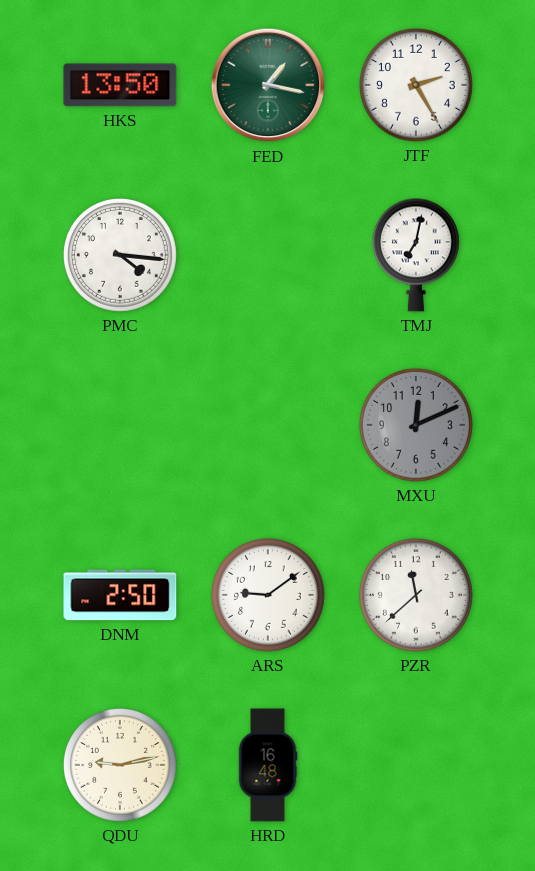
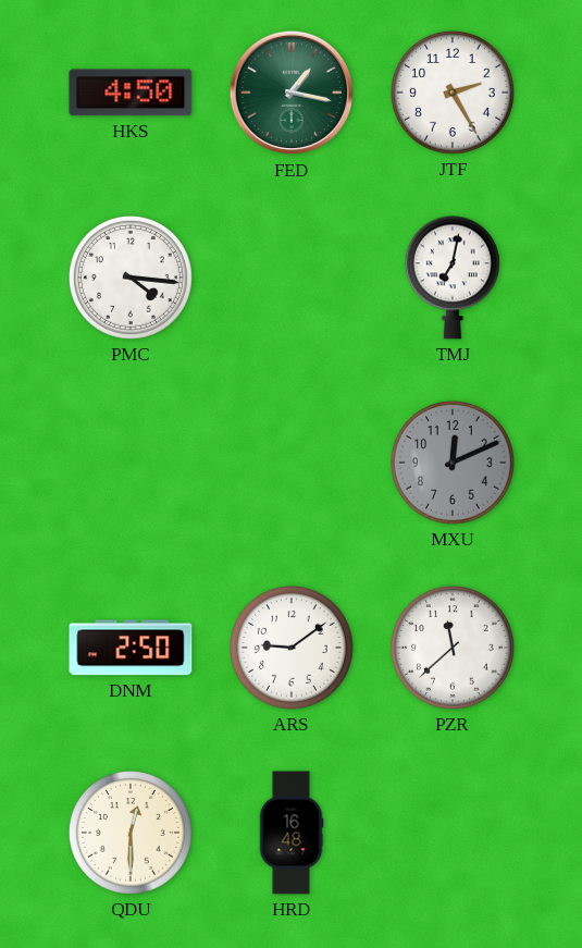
HKS: 13:50 -> 4:50
QDU: 9:13 -> 12:30
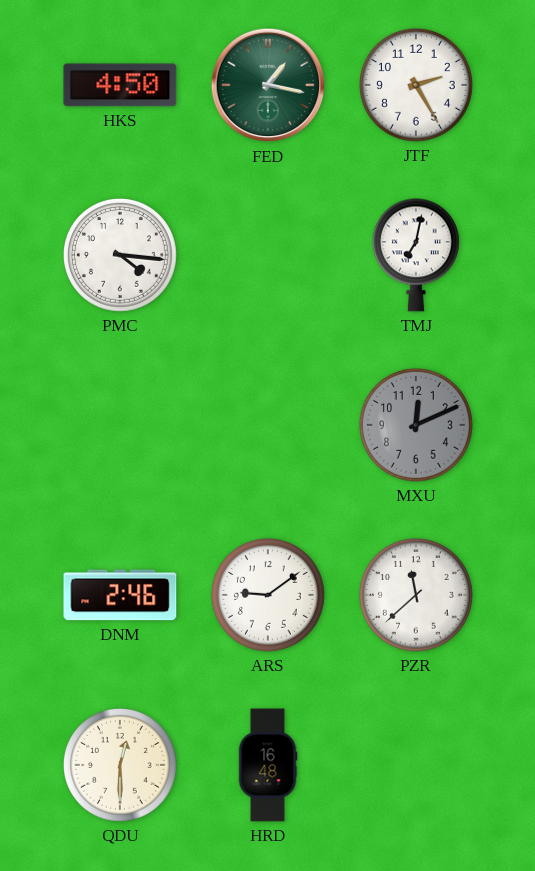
DNM: 2:50 -> 2:46
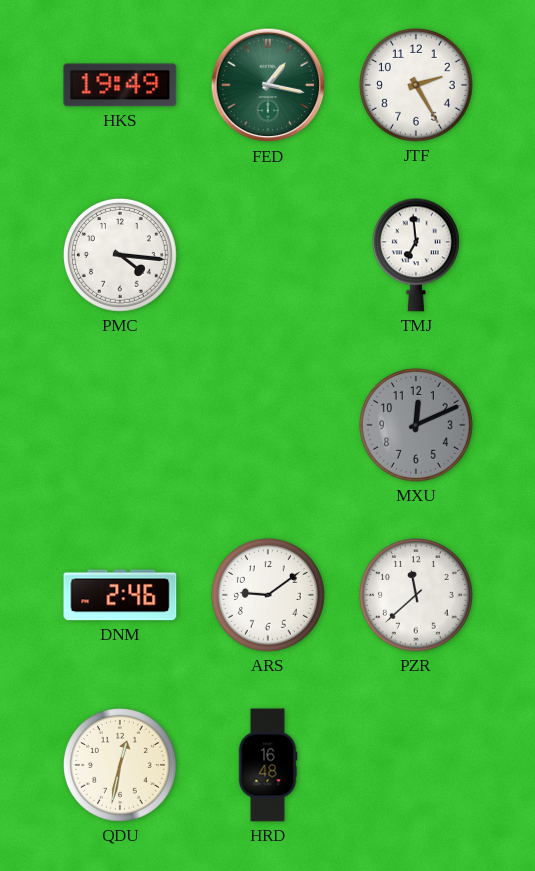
HKS: 4:50 -> 19:49
TMJ: 7:02 -> 6:59
QDU: 12:30 -> 12:32
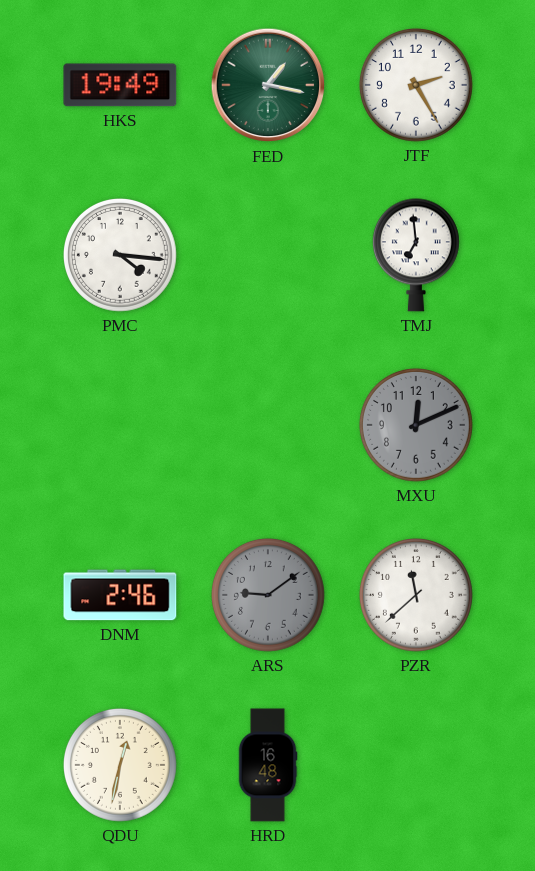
ARS dial: white -> grey
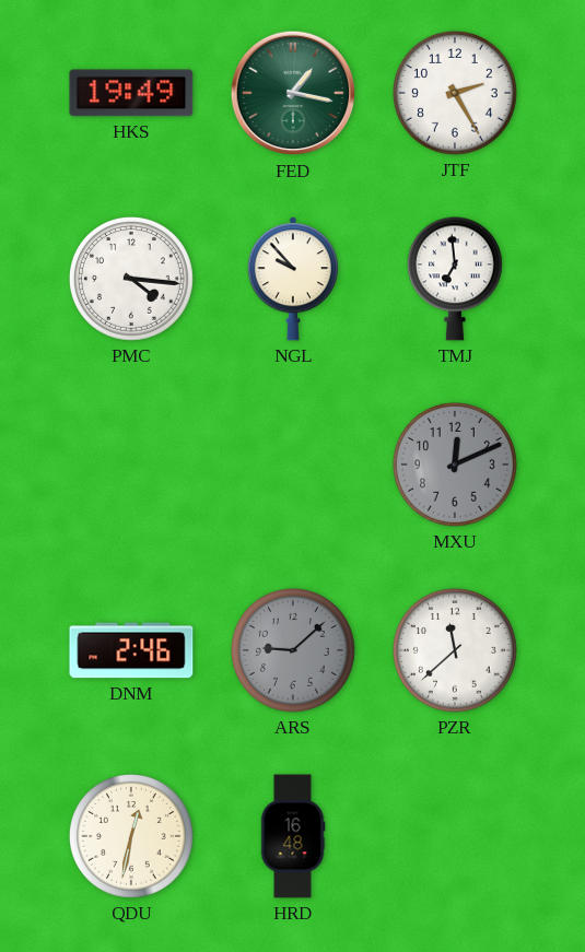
NGL: none -> 9:53
ARS: 9:09 -> 9:08
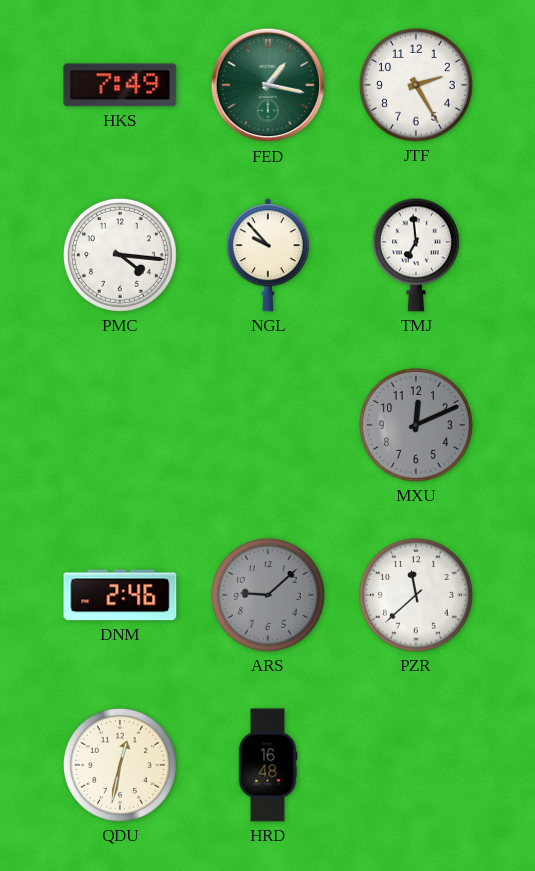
HKS: 19:49 -> 7:49
